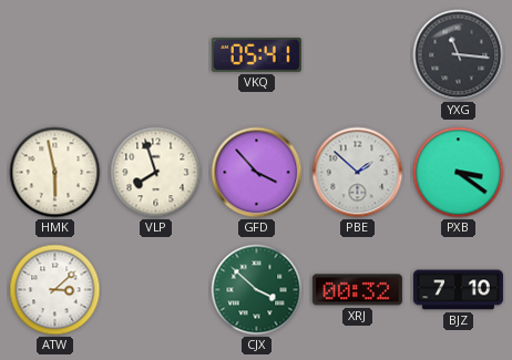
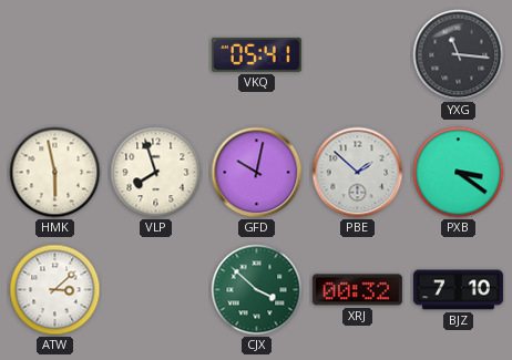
GFD: 3:53 -> 10:02
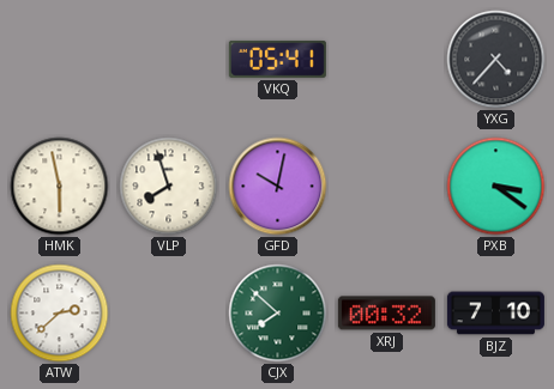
YXG: 11:16 -> 4:37
PBE: 1:52 -> none
ATW: 3:08 -> 2:38
CJX: 3:52 -> 7:52
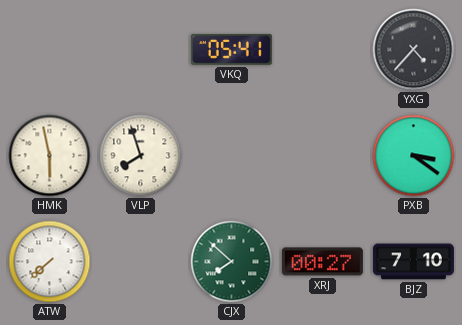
GFD: 10:02 -> none
ATW: 2:38 -> 7:38
XRJ: 00:32 -> 00:27
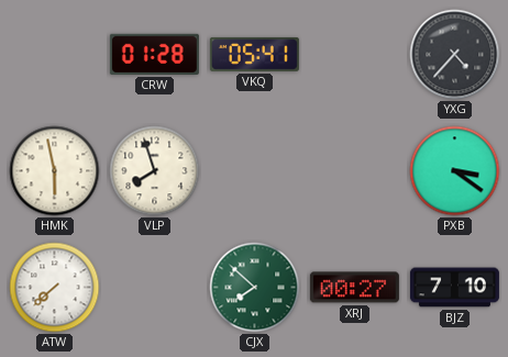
CRW: none -> 01:28
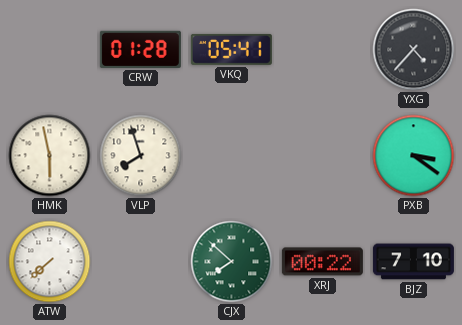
XRJ: 00:27 -> 00:22
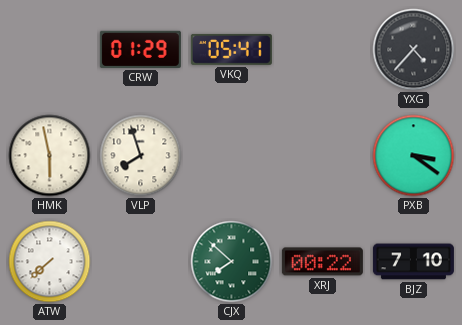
CRW: 01:28 -> 01:29
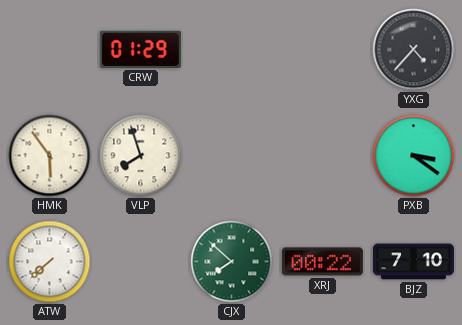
VKQ: 05:41 -> none
HMK: 5:58 -> 5:54
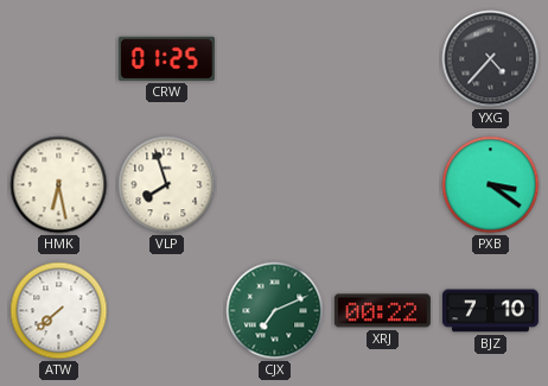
CRW: 01:29 -> 01:25
HMK: 5:54 -> 6:28
CJX: 7:52 -> 7:11
